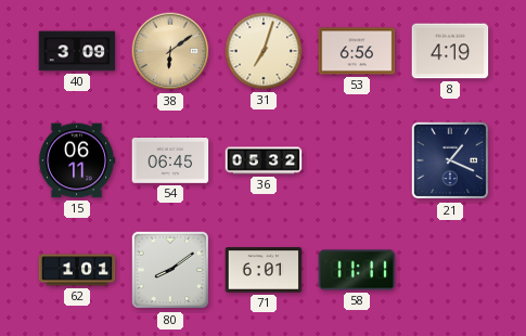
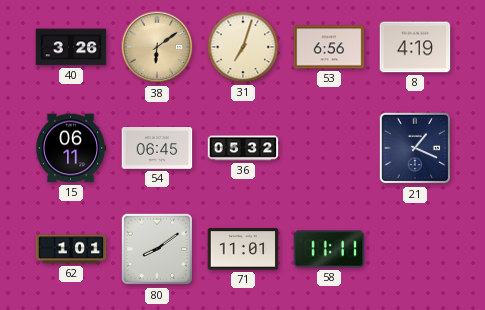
40: 3:09 -> 3:26
71: 6:01 -> 11:01
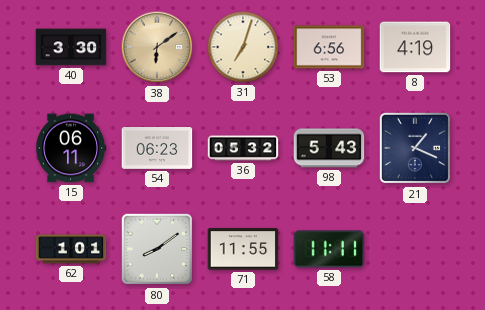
40: 3:26 -> 3:30
54: 06:45 -> 06:23
98: none -> 5:43
71: 11:01 -> 11:55
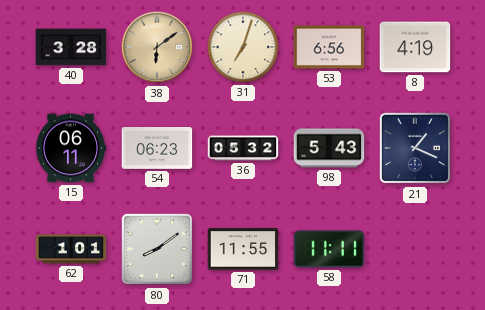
40: 3:30 -> 3:28
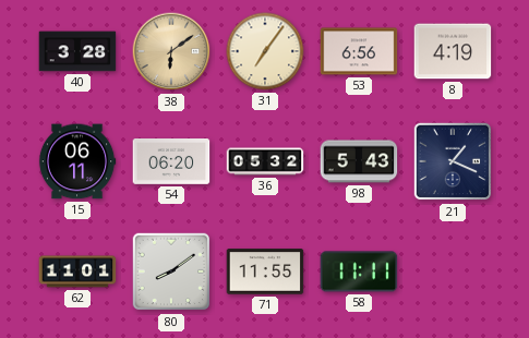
31: 7:03 -> 7:06
54: 06:23 -> 06:20
62: 1:01 -> 11:01
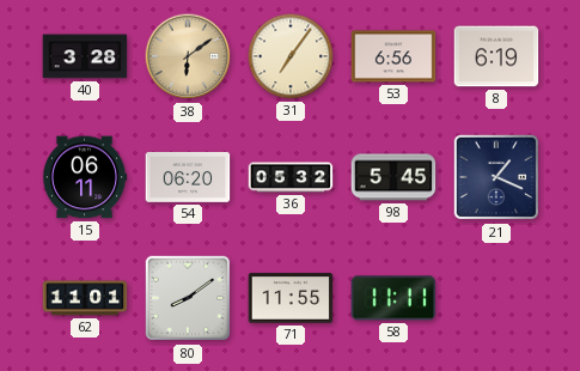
8: 4:19 -> 6:19
98: 5:43 -> 5:45
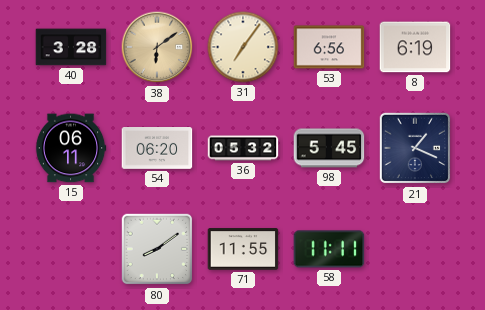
62: 11:01 -> none
